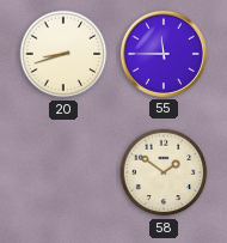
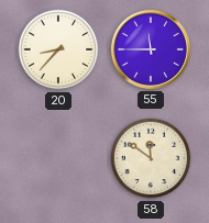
20: 8:42 -> 8:37
58: 1:51 -> 11:51
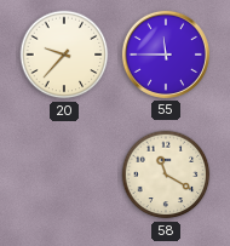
20: 8:37 -> 9:37
58: 11:51 -> 11:20
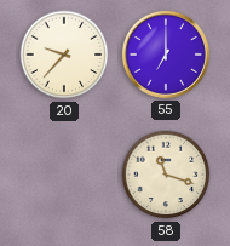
55: 11:45 -> 7:00
58: 11:20 -> 11:18
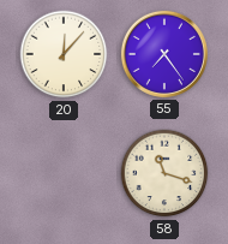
20: 9:37 -> 12:07
55: 7:00 -> 7:24
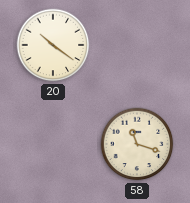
20: 12:07 -> 10:21
55: 7:24 -> none
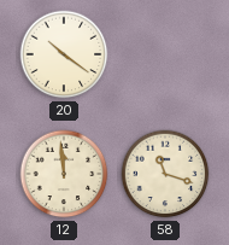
12: none -> 11:59
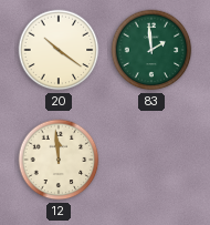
83: none -> 1:59
58: 11:18 -> none
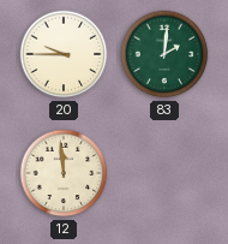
20: 10:21 -> 9:45
83: 1:59 -> 2:01
